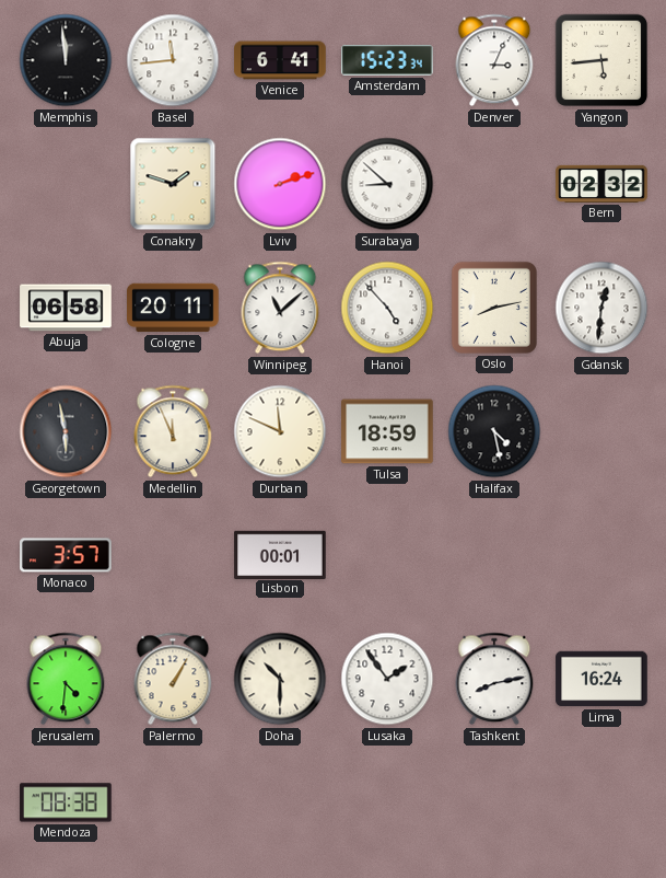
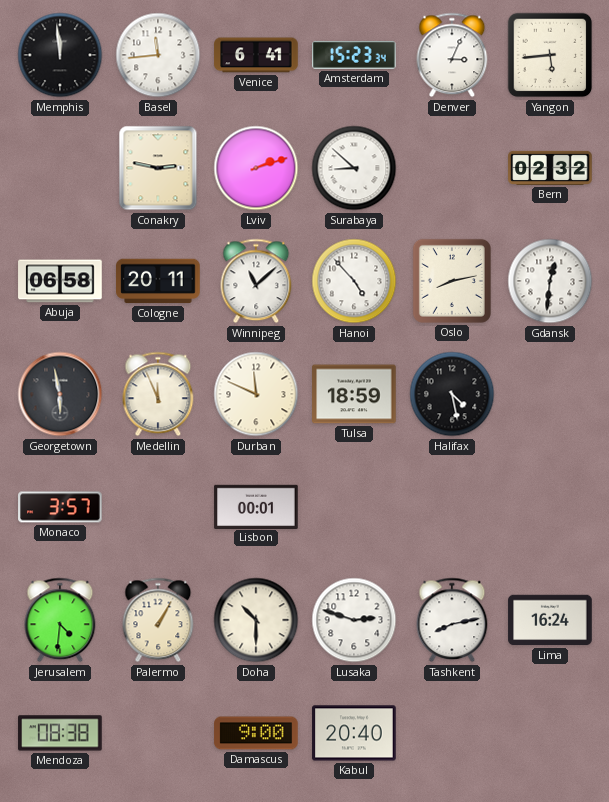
Conakry: 1:48 -> 2:47
Lusaka: 1:54 -> 2:48
Damascus: none -> 9:00
Kabul: none -> 20:40
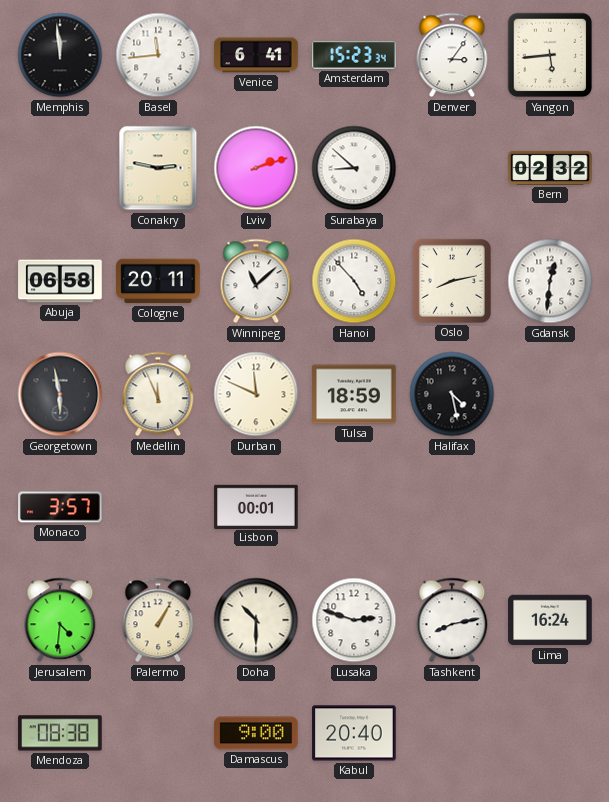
Denver: 3:04 -> 3:06
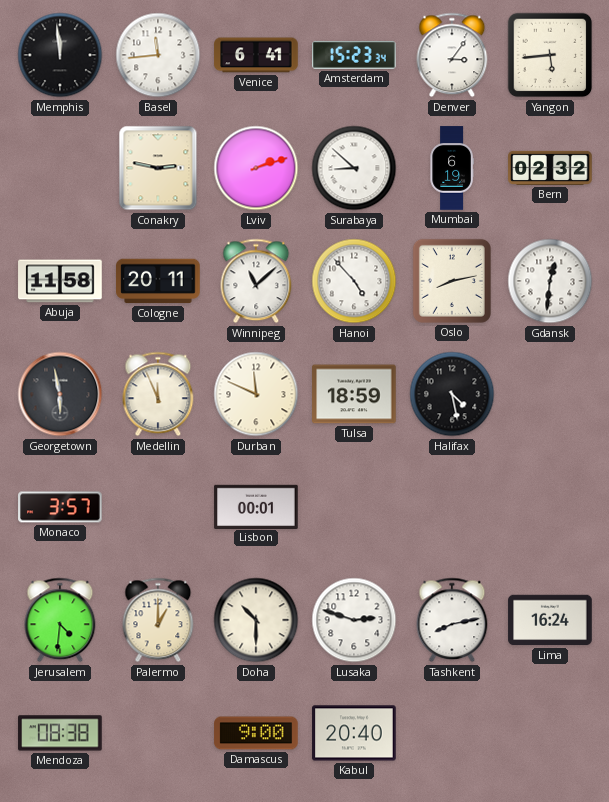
Mumbai: none -> 6:19
Abuja: 06:58 -> 11:58
Palermo: 1:05 -> 1:00
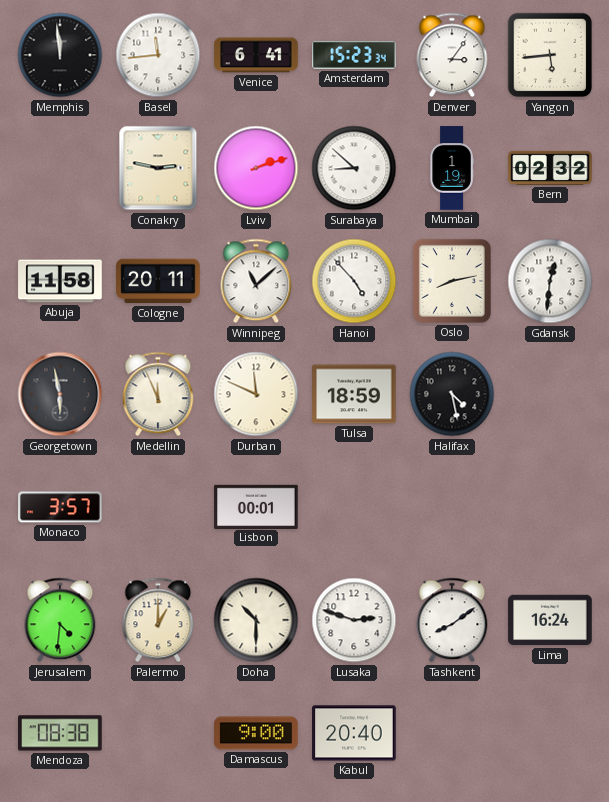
Mumbai: 6:19 -> 1:19
Tashkent: 8:13 -> 8:09
